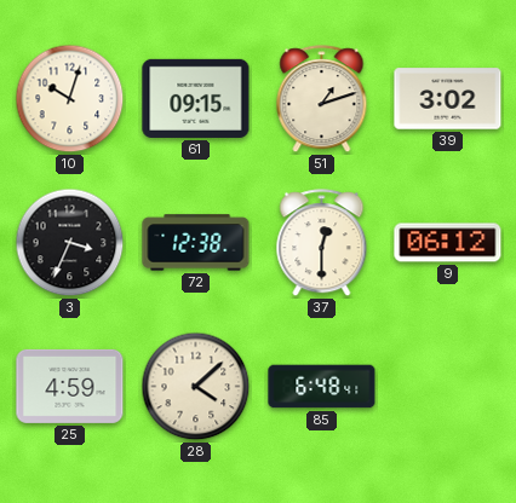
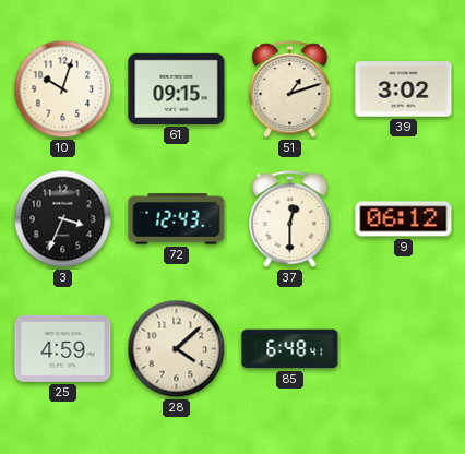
72: 12:38 -> 12:43
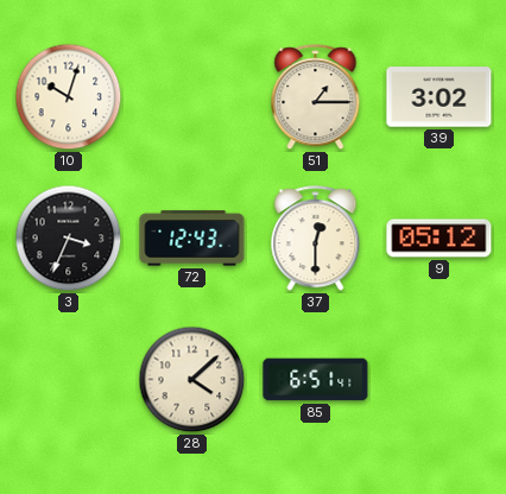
61: 09:15 -> none
51: 1:12 -> 1:15
9: 06:12 -> 05:12
25: 4:59 -> none
85: 6:48 -> 6:51
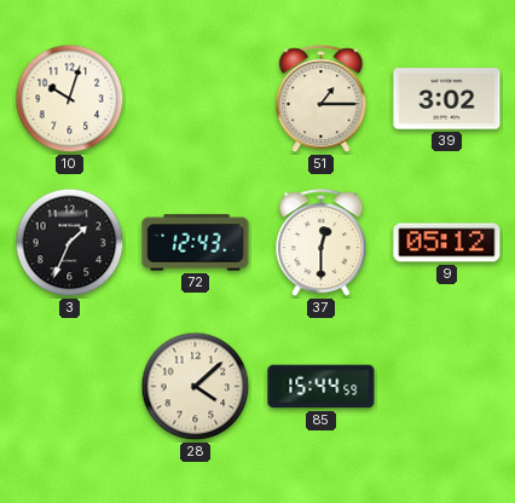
3: 3:34 -> 1:34
85: 6:51 -> 15:44
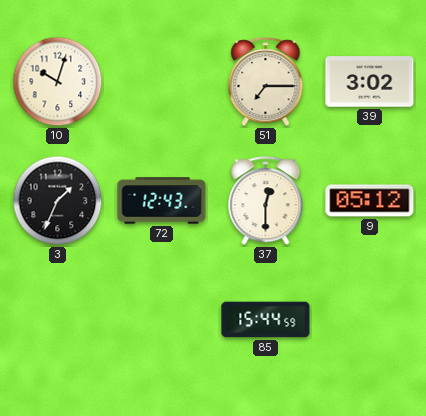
51: 1:15 -> 7:15
28: 4:08 -> none
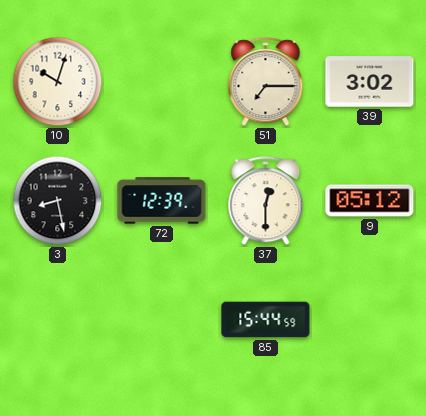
3: 1:34 -> 8:28
72: 12:43 -> 12:39
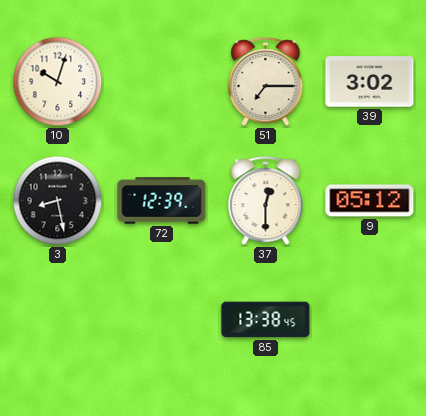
85: 15:44 -> 13:38
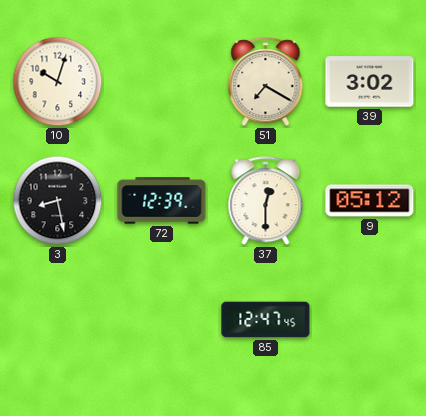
51: 7:15 -> 7:20
85: 13:38 -> 12:47
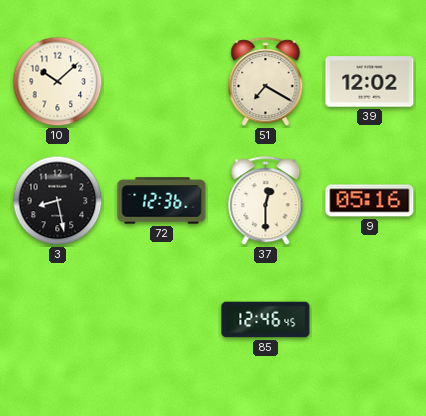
10: 10:03 -> 10:08
39: 3:02 -> 12:02
72: 12:39 -> 12:36
9: 05:12 -> 05:16
85: 12:47 -> 12:46
